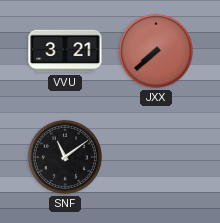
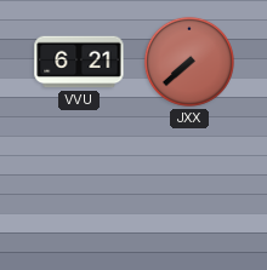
VVU: 3:21 -> 6:21
SNF: 11:09 -> none
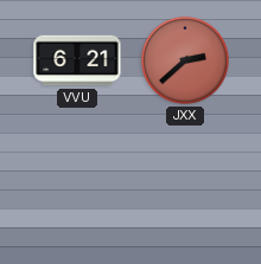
JXX: 7:38 -> 2:38
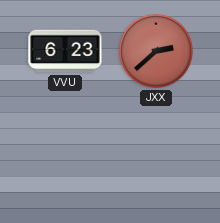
VVU: 6:21 -> 6:23
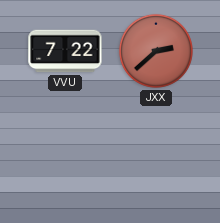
VVU: 6:23 -> 7:22
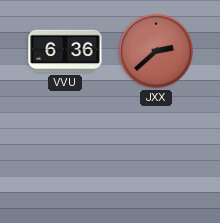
VVU: 7:22 -> 6:36
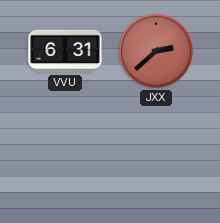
VVU: 6:36 -> 6:31
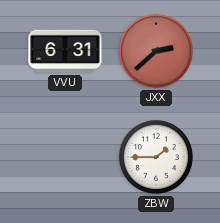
ZBW: none -> 1:45
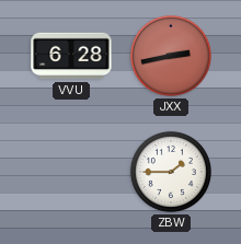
VVU: 6:31 -> 6:28
JXX: 2:38 -> 2:43
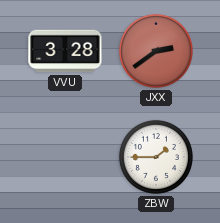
VVU: 6:28 -> 3:28
JXX: 2:43 -> 2:39
